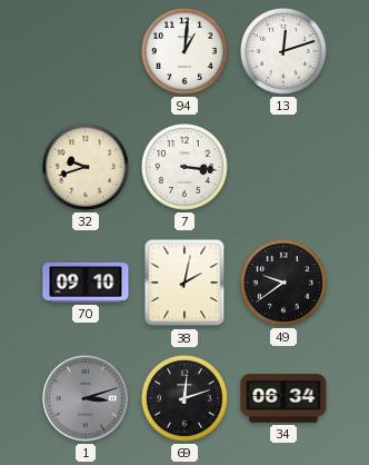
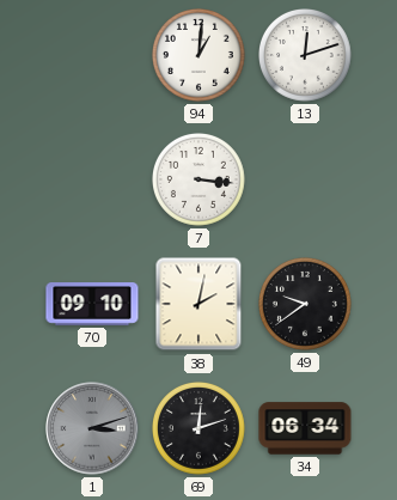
32: 9:42 -> none
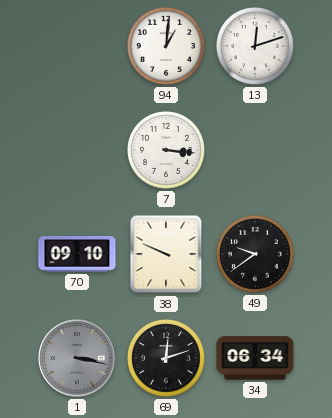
38: 2:02 -> 9:49
1: 3:12 -> 3:17
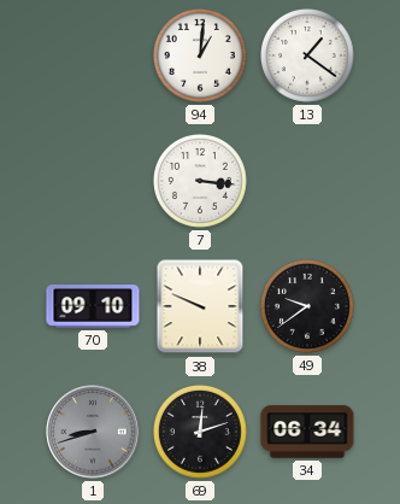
13: 12:12 -> 1:21
1: 3:17 -> 8:42
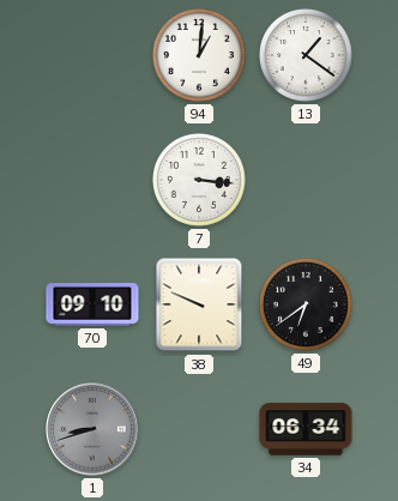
49: 9:39 -> 6:39
69: 12:12 -> none
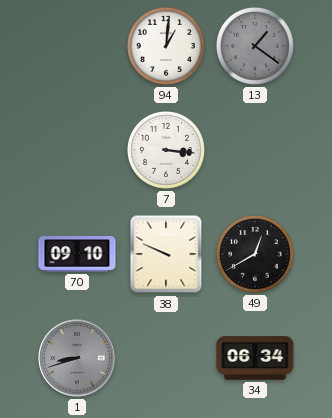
13 dial: white -> grey
49: 6:39 -> 12:40
